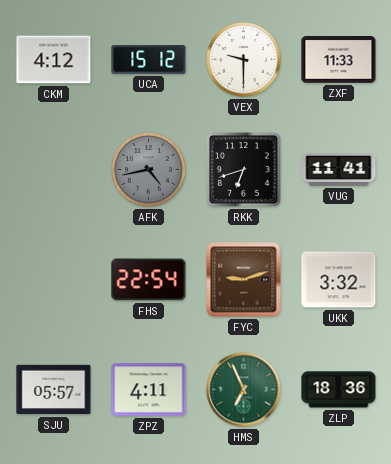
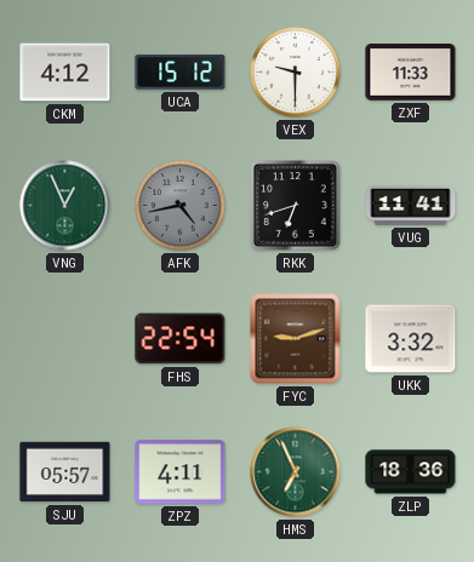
VNG: none -> 12:56
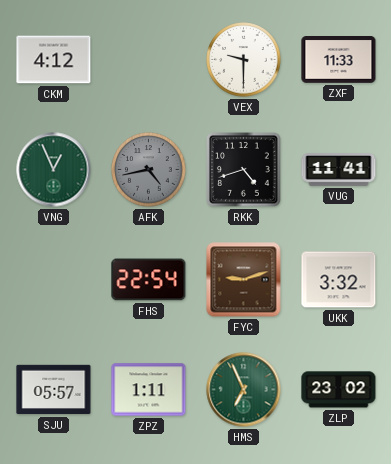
UCA: 15:12 -> none
RKK: 6:42 -> 4:42
ZPZ: 4:11 -> 1:11
ZLP: 18:36 -> 23:02
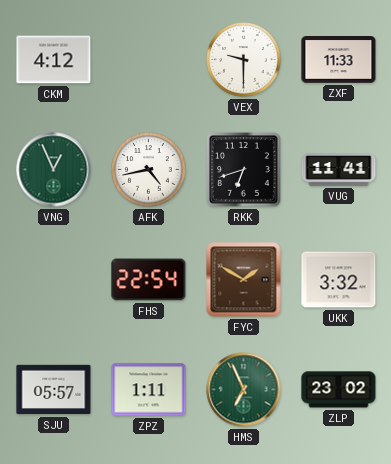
AFK dial: grey -> white
RKK: 4:42 -> 6:42
FYC: 9:12 -> 1:50
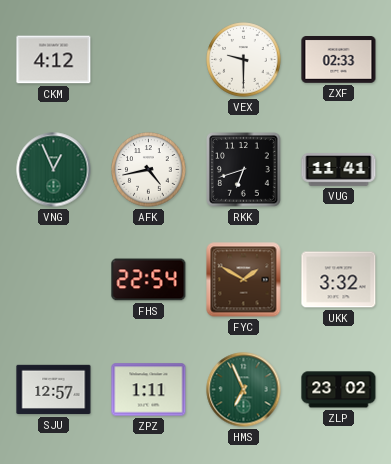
ZXF: 11:33 -> 02:33
SJU: 05:57 -> 12:57
